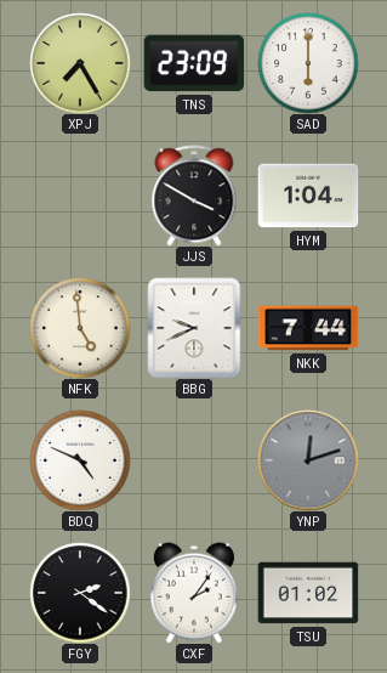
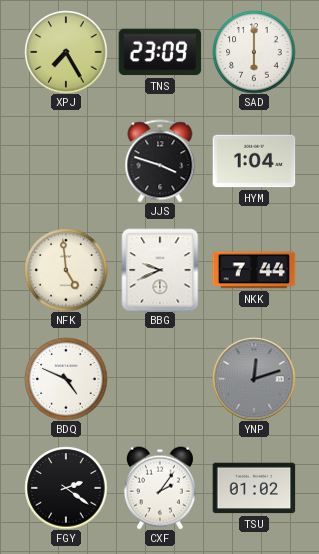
JJS: 3:50 -> 3:48
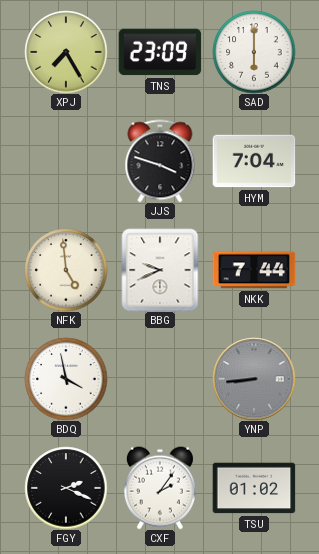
HYM: 1:04 -> 7:04
BDQ: 4:49 -> 3:58
YNP: 12:12 -> 8:44
FGY: 2:21 -> 2:19
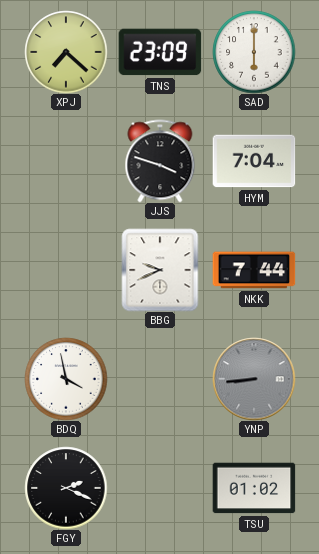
XPJ: 7:25 -> 7:22
NFK: 4:59 -> none
CXF: 2:06 -> none
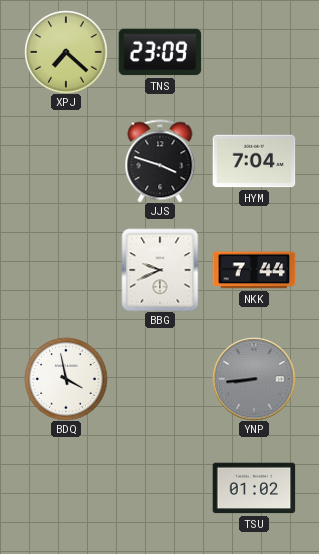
SAD: 6:00 -> none
FGY: 2:19 -> none
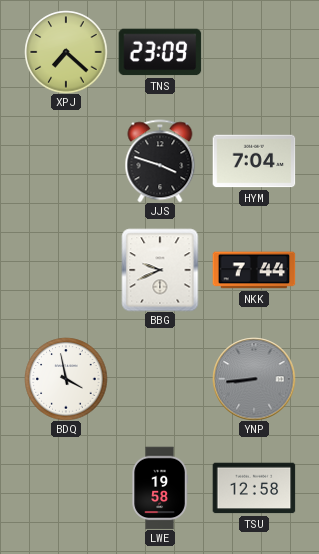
LWE: none -> 19:58
TSU: 01:02 -> 12:58
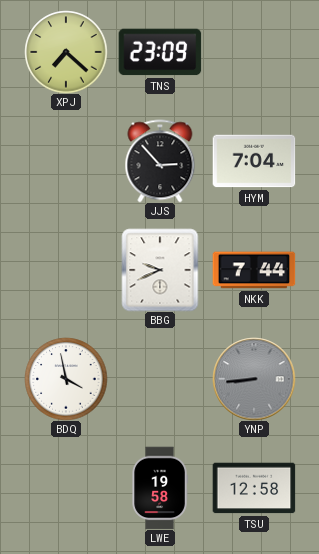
JJS: 3:48 -> 2:53
